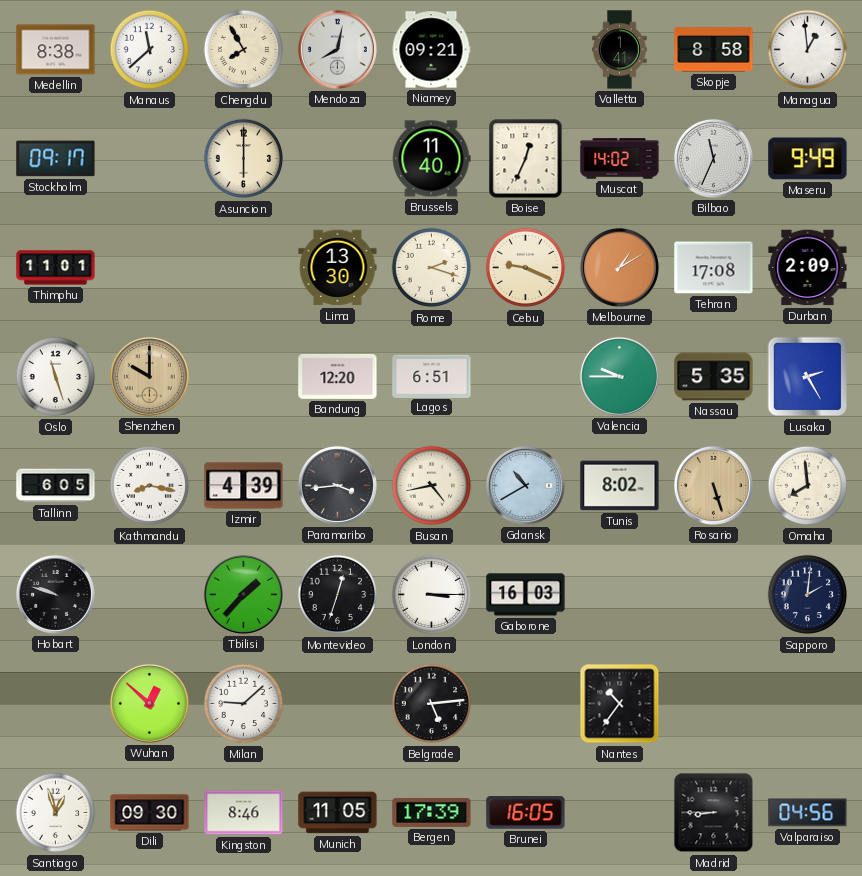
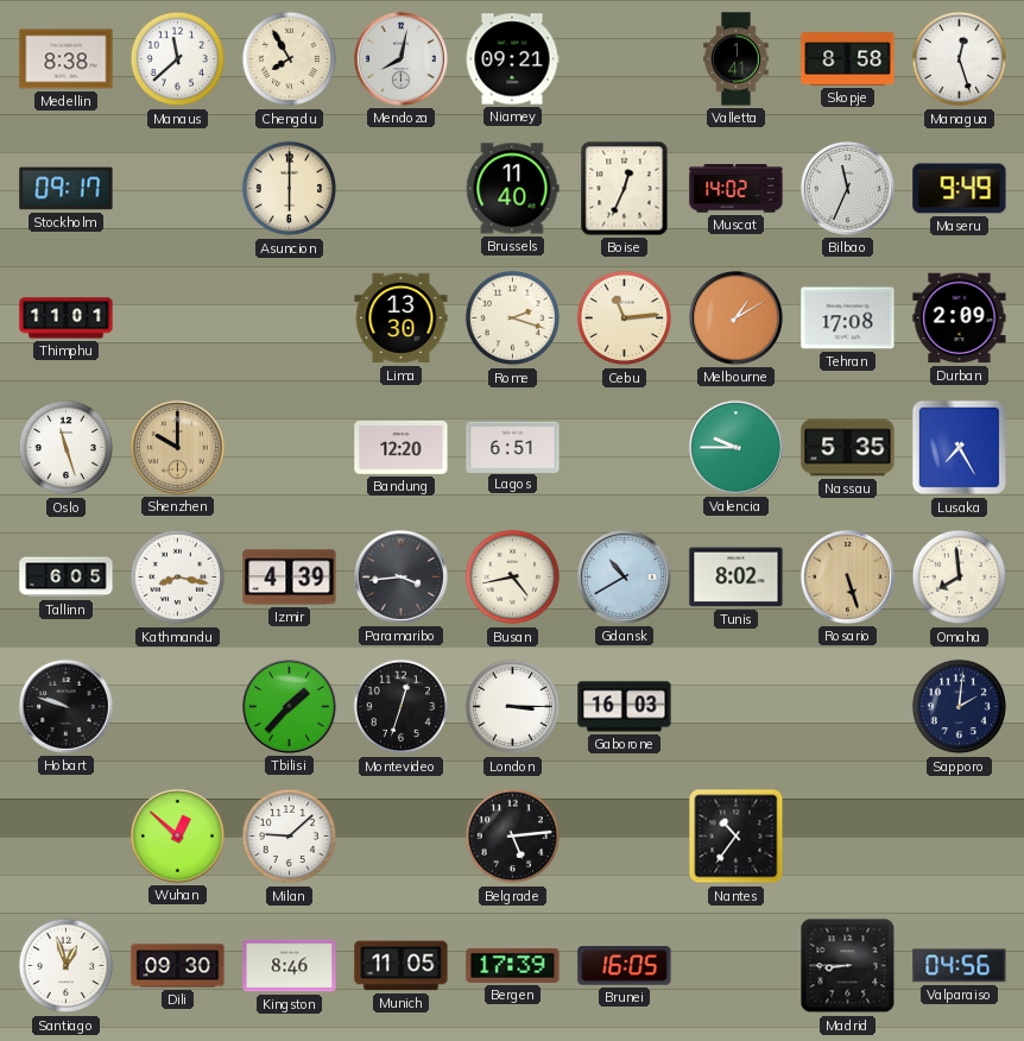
Managua: 12:59 -> 12:27
Cebu: 9:19 -> 11:14
Lusaka: 2:25 -> 7:25
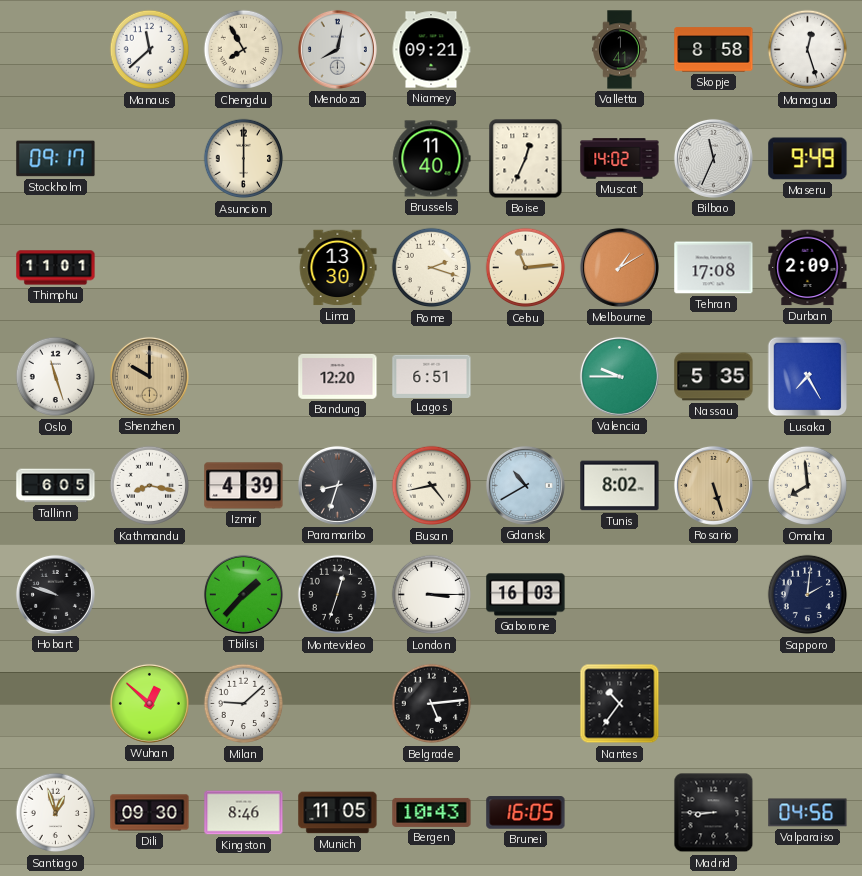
Medellin: 8:38 -> none
Paramaribo: 3:44 -> 8:33
Bergen: 17:39 -> 10:43
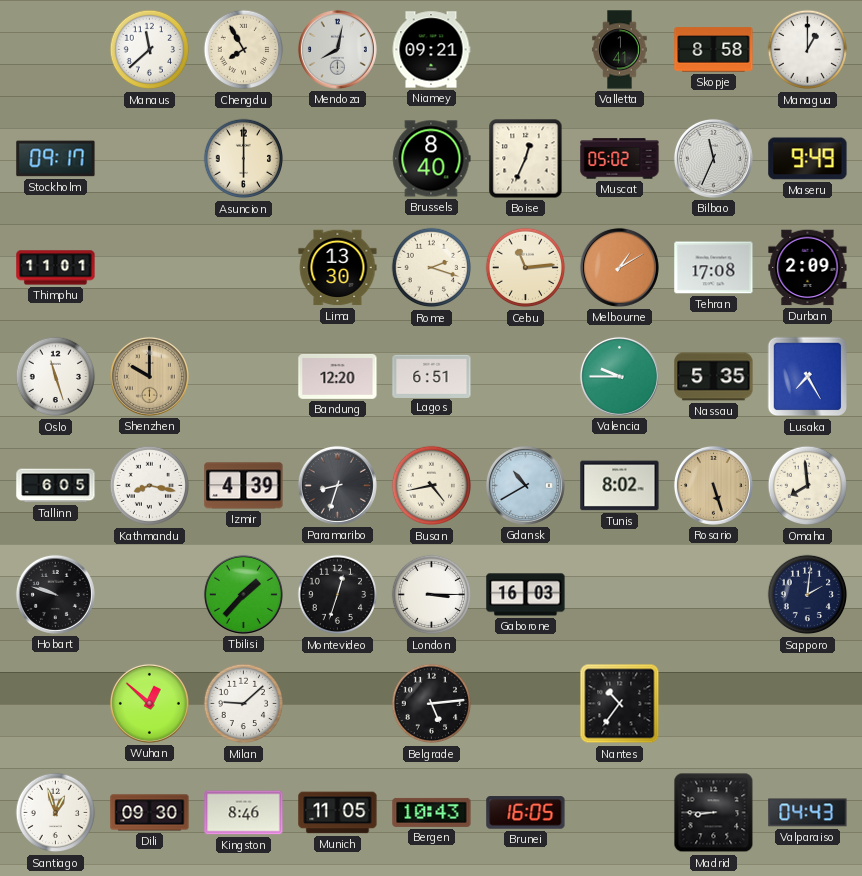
Managua: 12:27 -> 1:00
Brussels: 11:40 -> 8:40
Muscat: 14:02 -> 05:02
Valparaiso: 04:56 -> 04:43
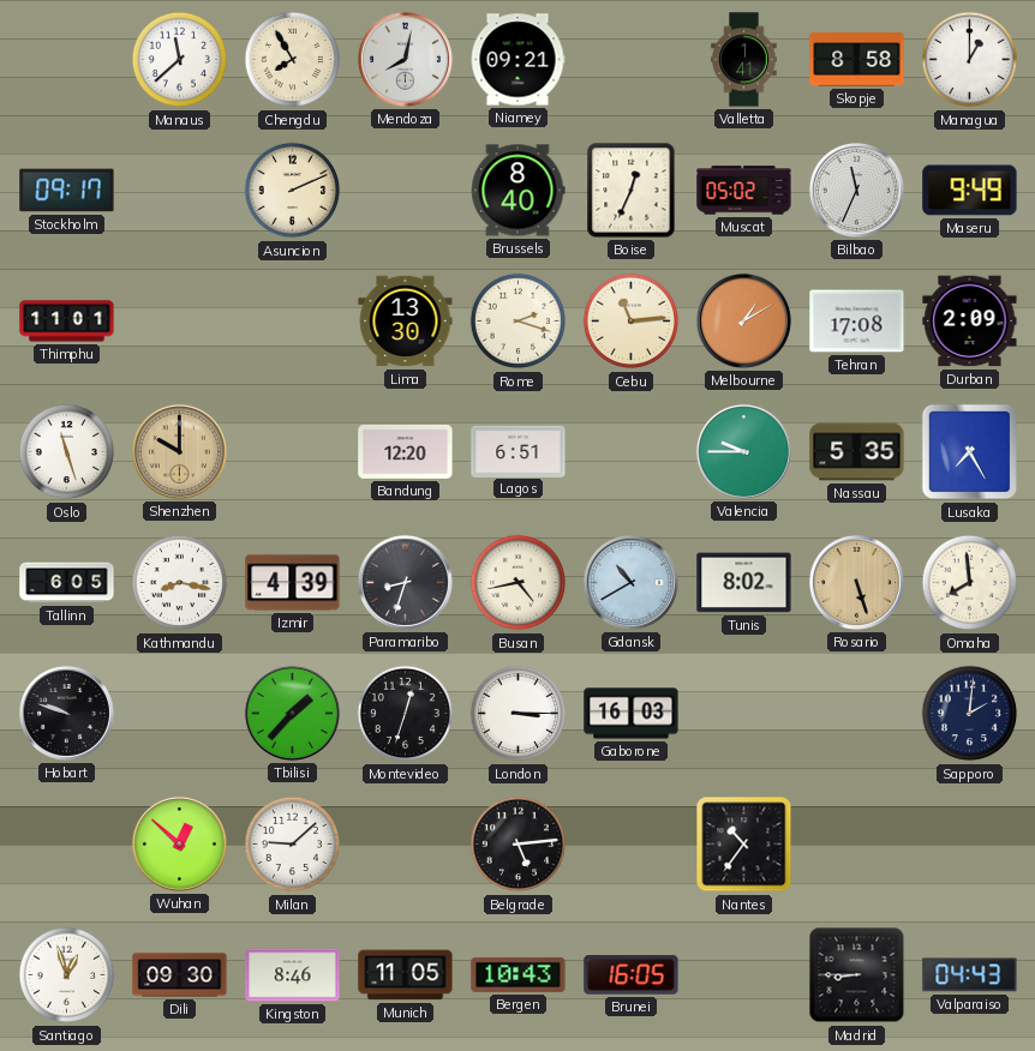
Asuncion: 6:00 -> 2:11
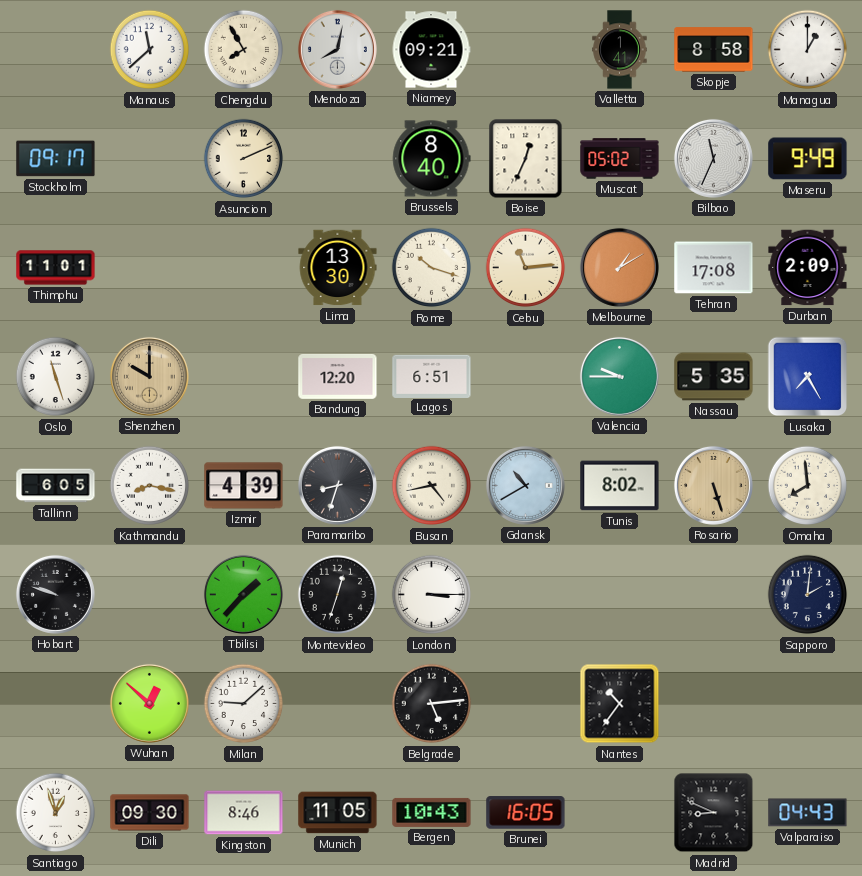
Rome: 2:18 -> 10:18
Gaborone: 16:03 -> none
Madrid: 8:45 -> 8:49
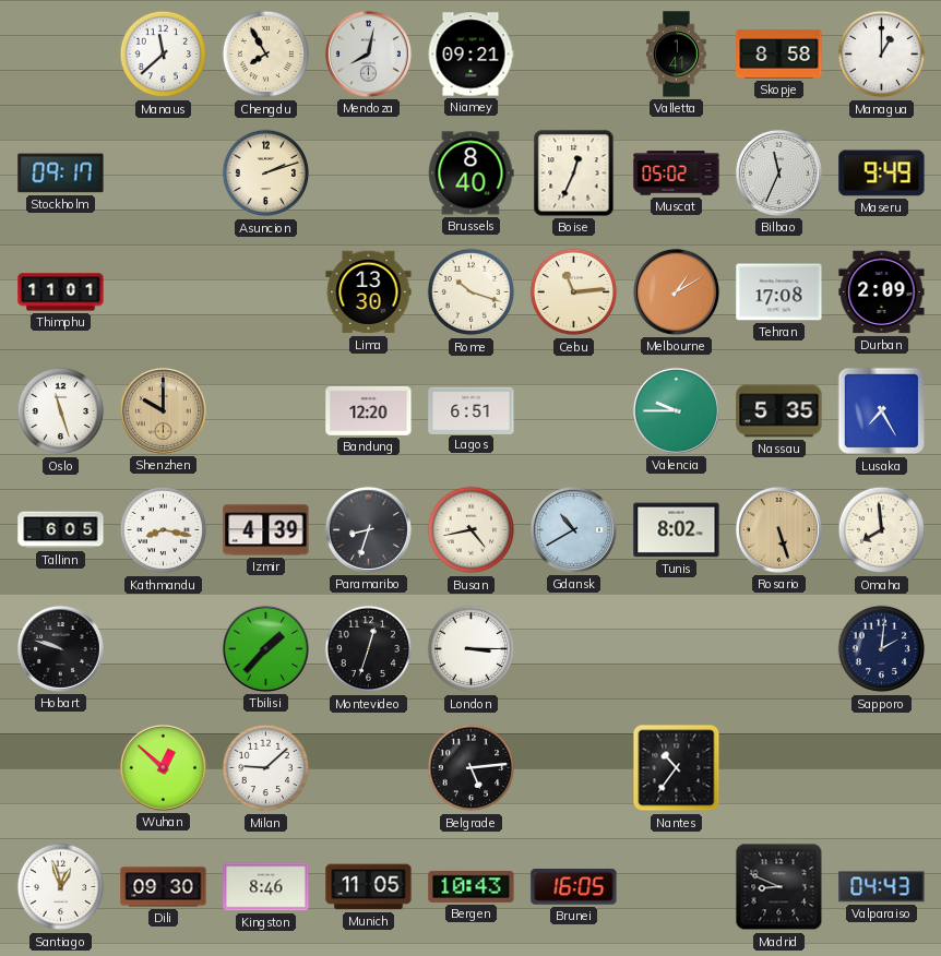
Asuncion: 2:11 -> 2:12
